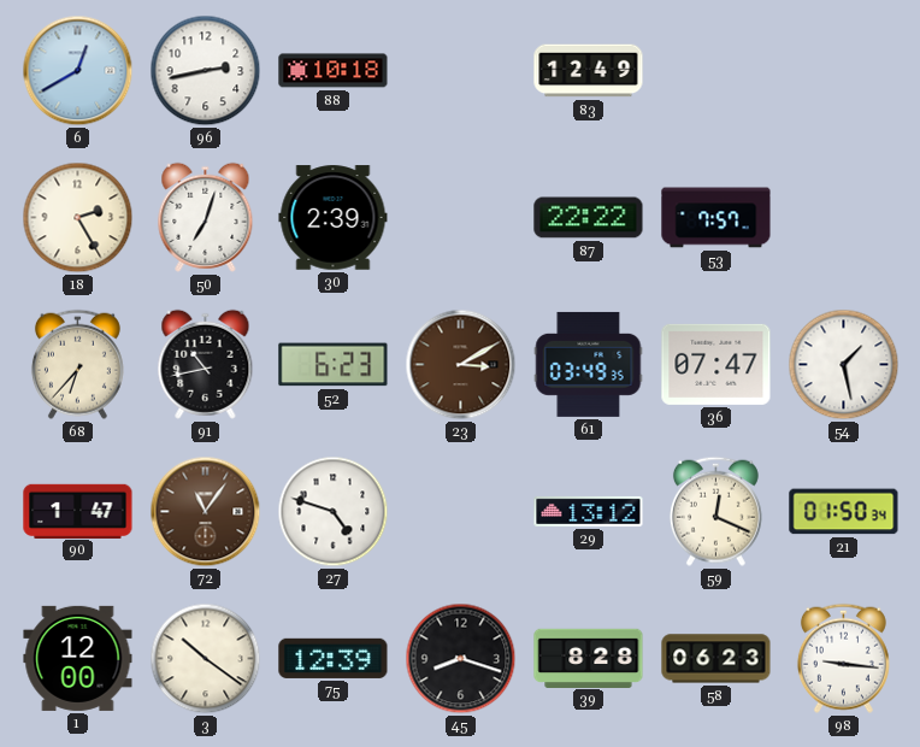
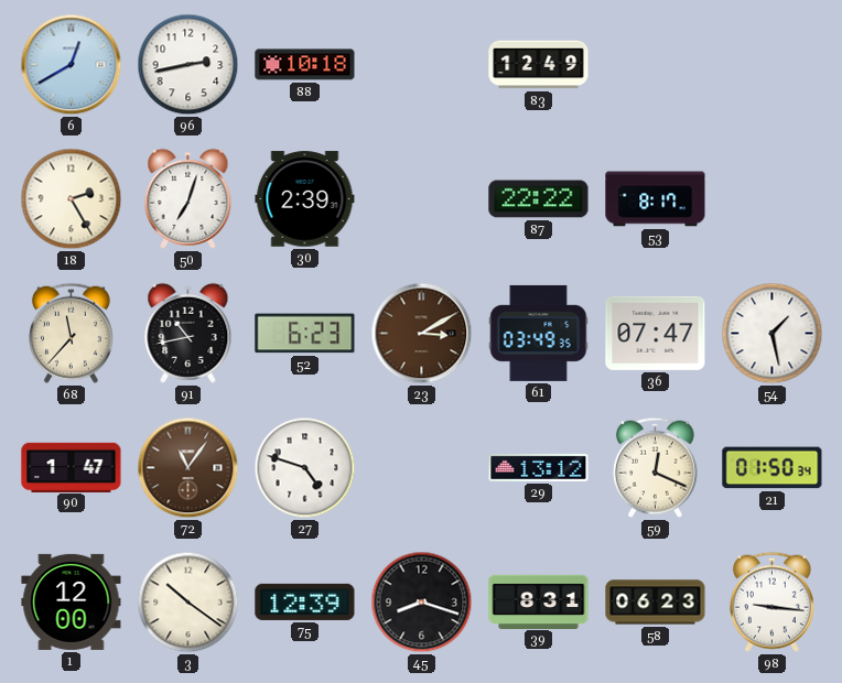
53: 7:57 -> 8:17
68: 6:37 -> 11:37
39: 8:28 -> 8:31
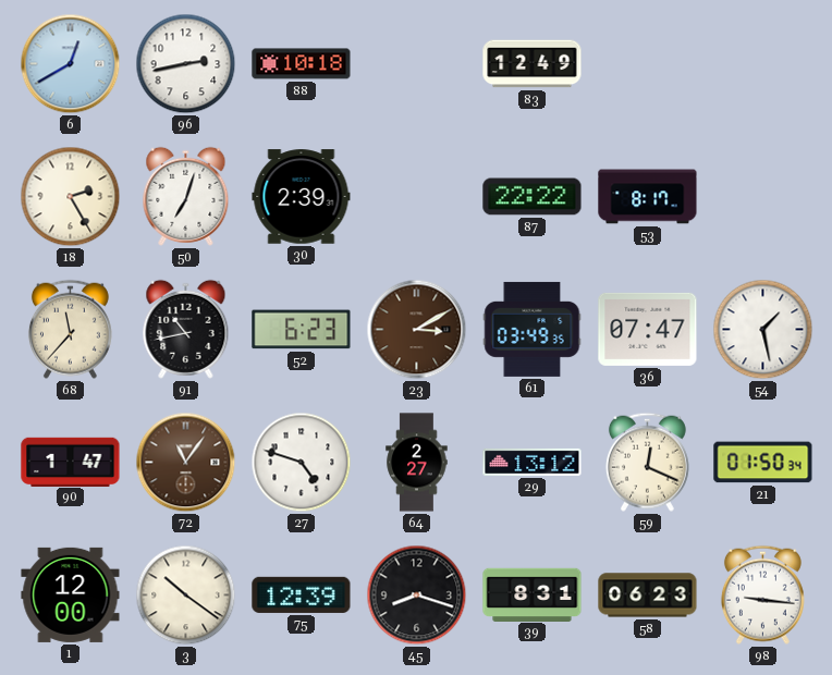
64: none -> 2:27
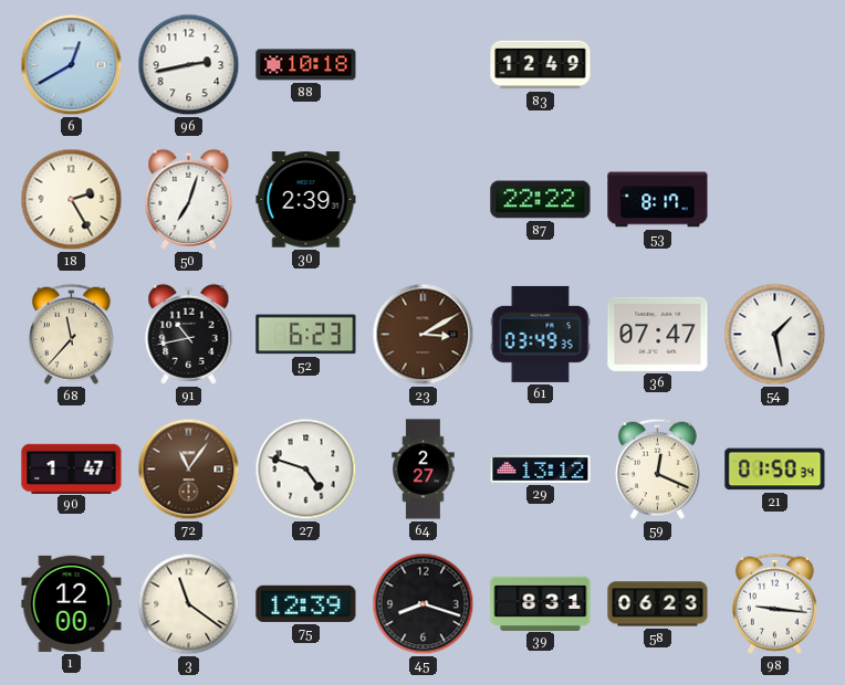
3: 10:21 -> 11:21
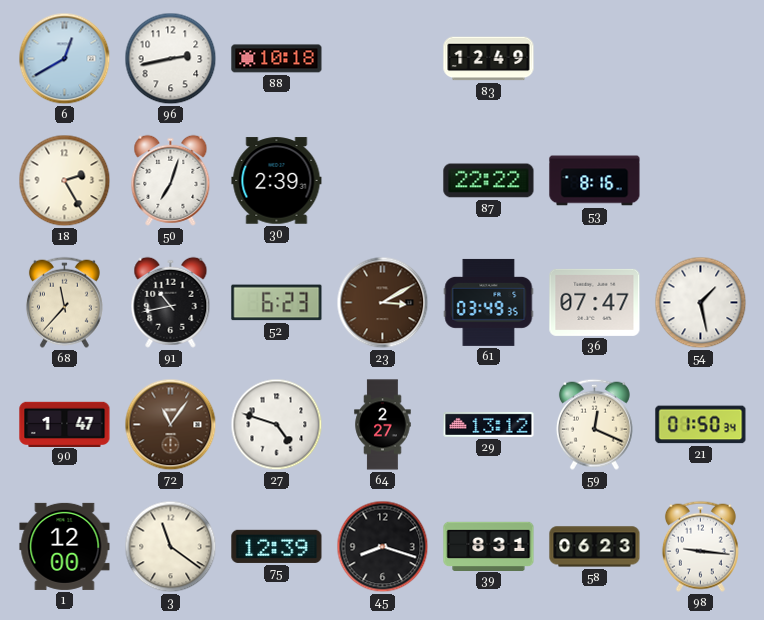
53: 8:17 -> 8:16
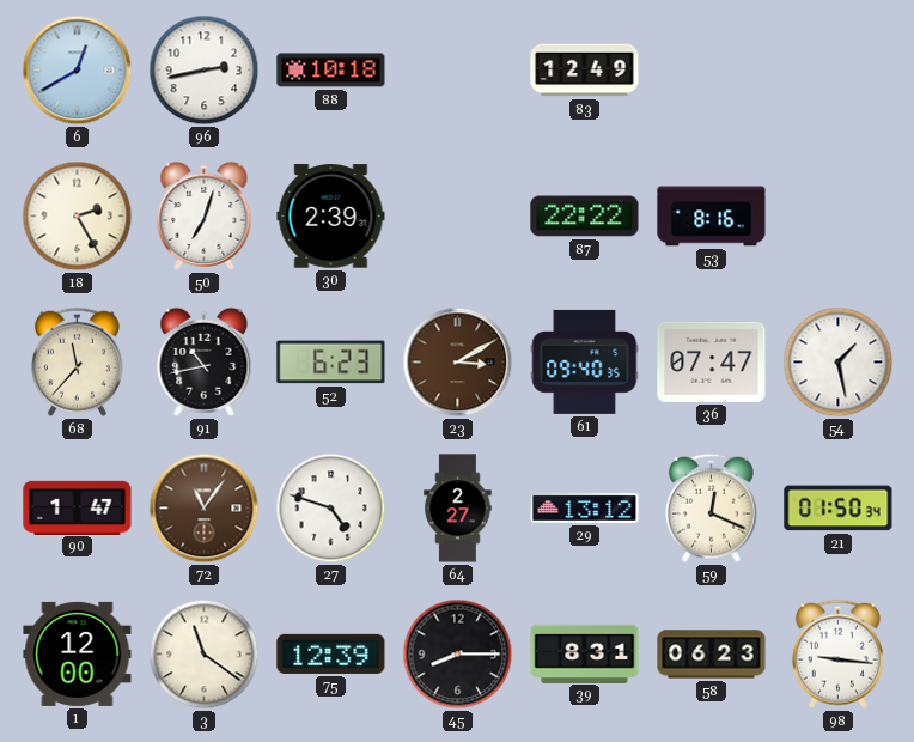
61: 03:49 -> 09:40
45: 8:18 -> 8:15
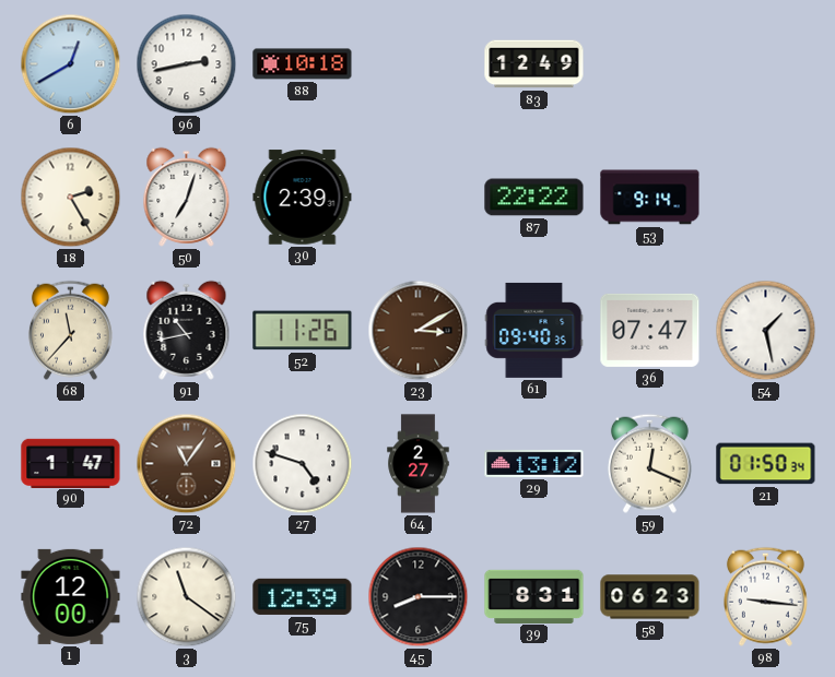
53: 8:16 -> 9:14
52: 6:23 -> 11:26
